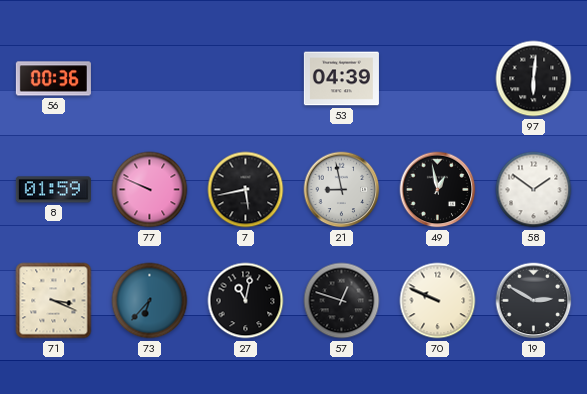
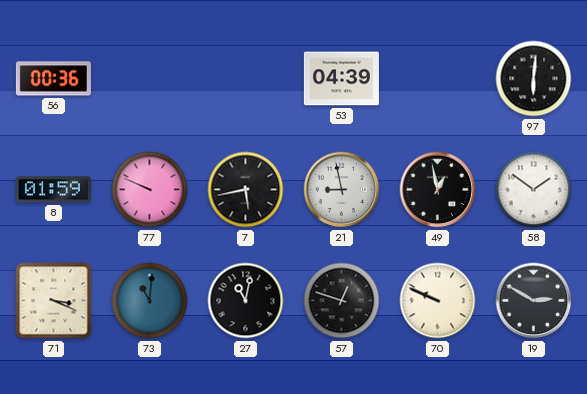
73: 6:37 -> 11:01
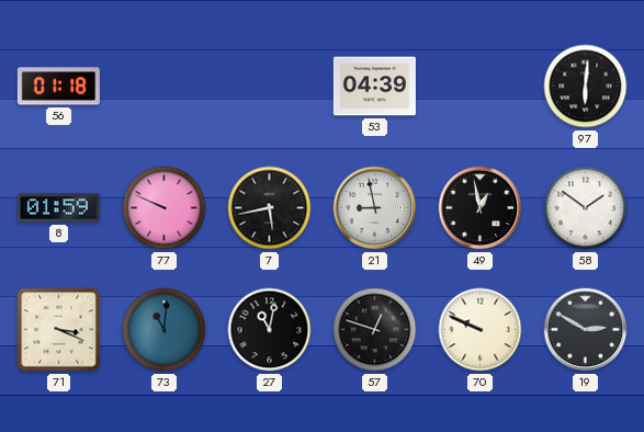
56: 00:36 -> 01:18
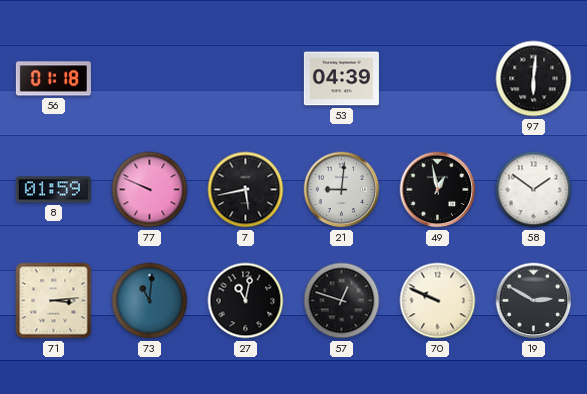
21: 8:58 -> 9:01
71: 3:19 -> 3:14
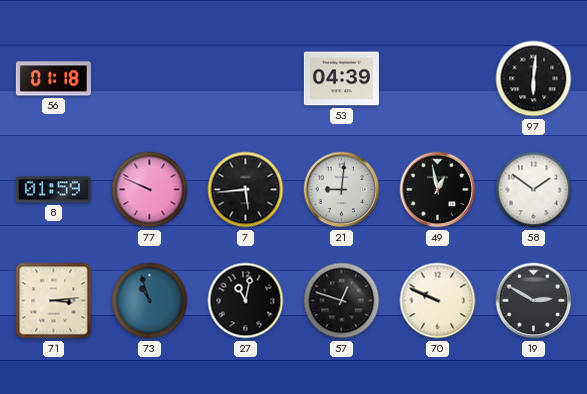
7: 5:43 -> 5:44
73: 11:01 -> 10:57
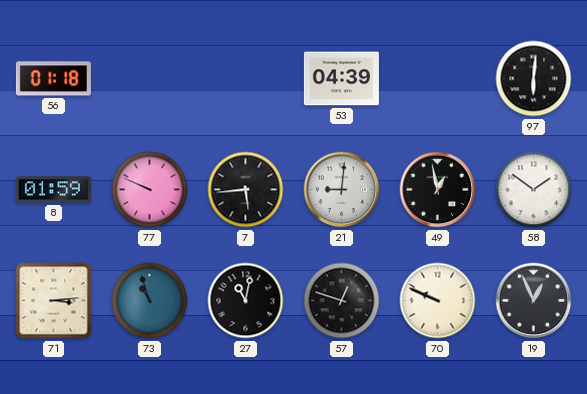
19: 2:50 -> 12:56
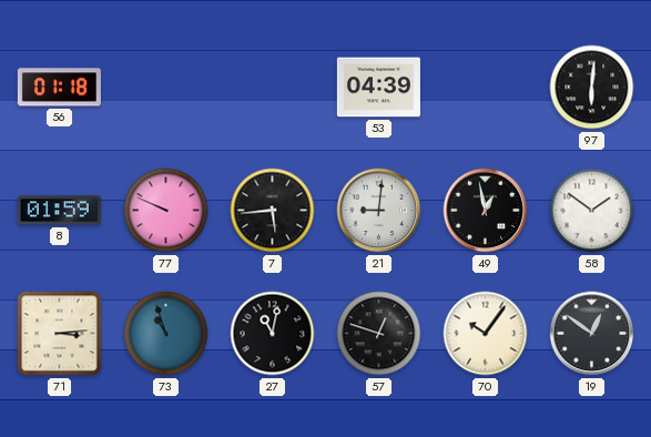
70: 9:49 -> 10:06
19: 12:56 -> 12:51
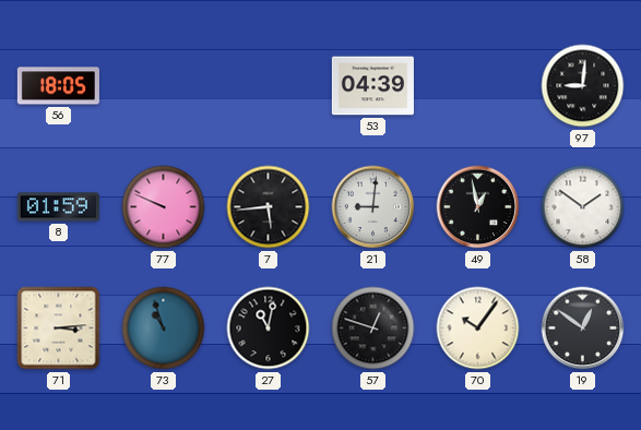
56: 01:18 -> 18:05
97: 6:01 -> 9:01
